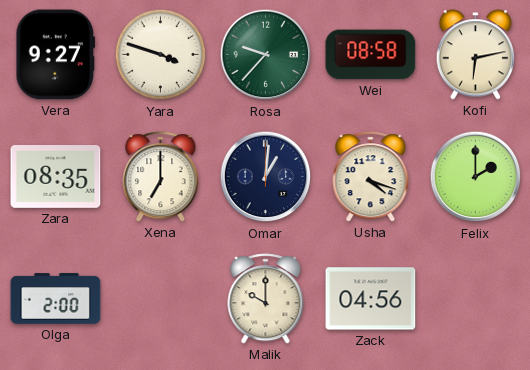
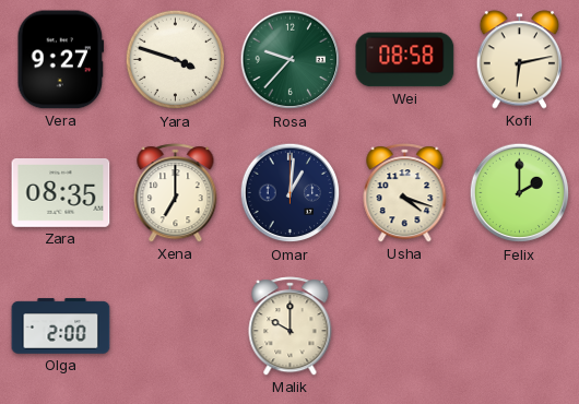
Zack: 04:56 -> none
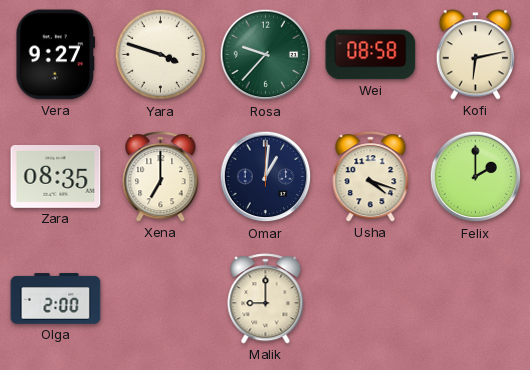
Malik: 10:00 -> 9:00
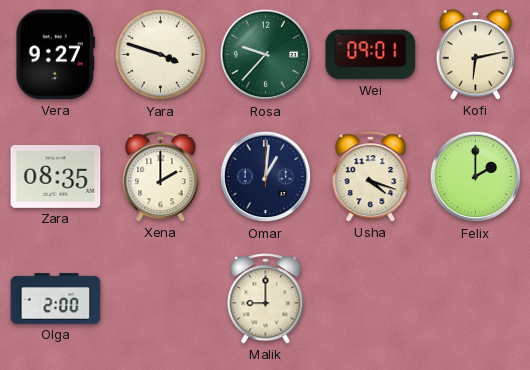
Wei: 08:58 -> 09:01
Xena: 7:00 -> 2:00
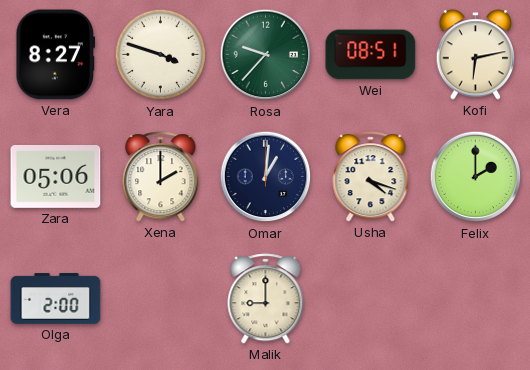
Vera: 9:27 -> 8:27
Wei: 09:01 -> 08:51
Zara: 08:35 -> 05:06
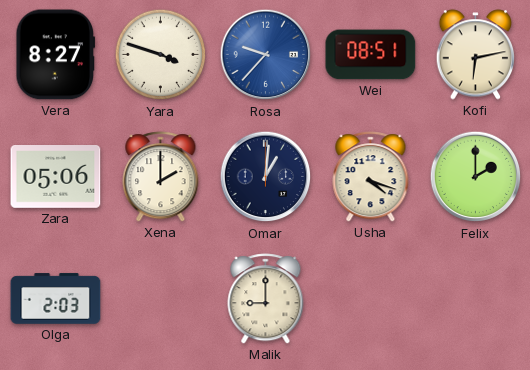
Rosa dial: green -> blue
Olga: 2:00 -> 2:03
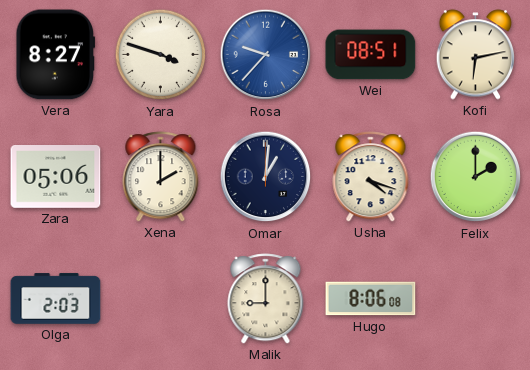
Hugo: none -> 8:06
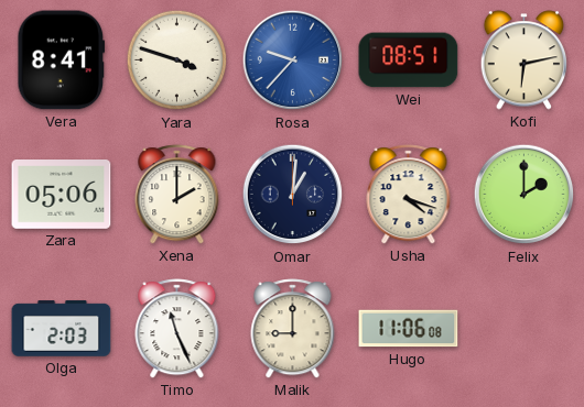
Vera: 8:27 -> 8:41
Timo: none -> 11:26
Hugo: 8:06 -> 11:06
